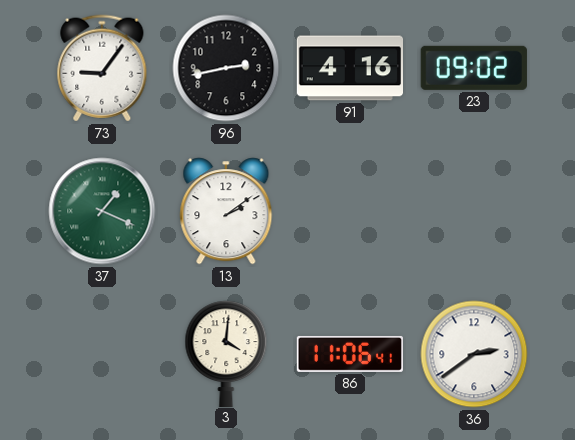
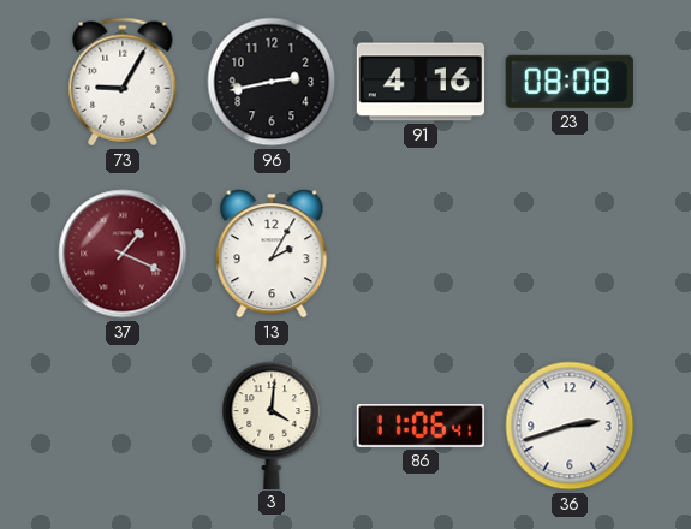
73: 9:06 -> 9:05
23: 09:02 -> 08:08
37 dial: green -> burgundy
13: 2:09 -> 2:05
36: 2:39 -> 2:42
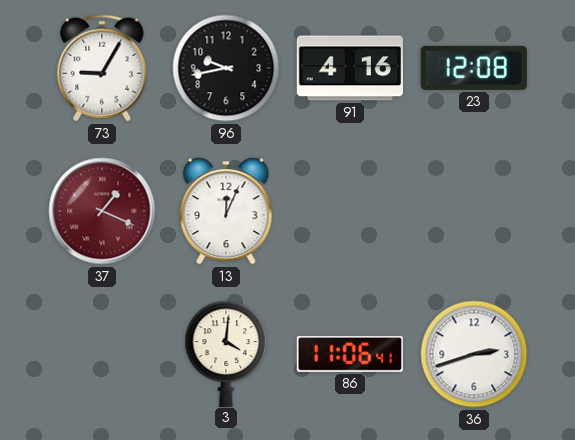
96: 2:43 -> 9:43
23: 08:08 -> 12:08
13: 2:05 -> 12:04
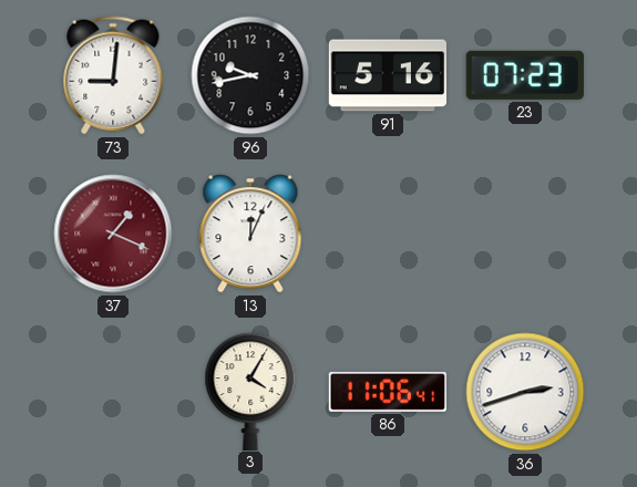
73: 9:05 -> 9:01
91: 4:16 -> 5:16
23: 12:08 -> 07:23
3: 4:01 -> 4:05
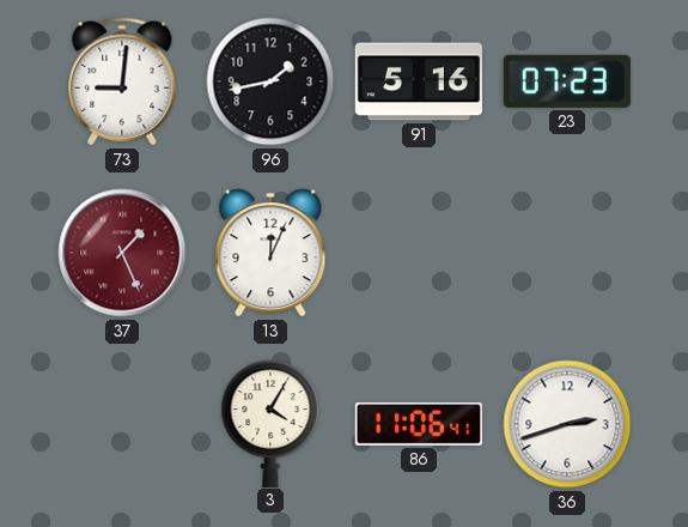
96: 9:43 -> 1:43
37: 1:19 -> 1:26
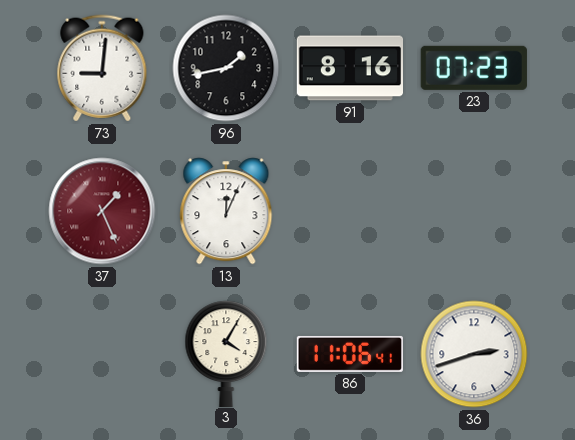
91: 5:16 -> 8:16
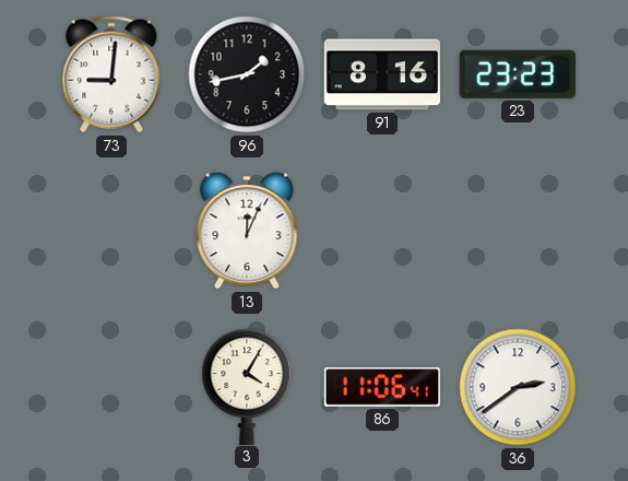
23: 07:23 -> 23:23
37: 1:26 -> none
36: 2:42 -> 2:39
